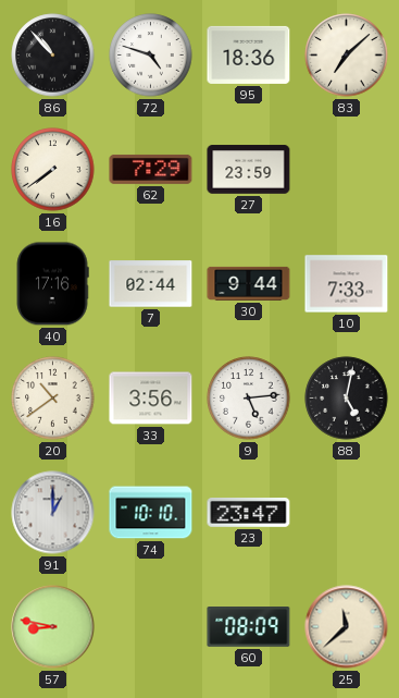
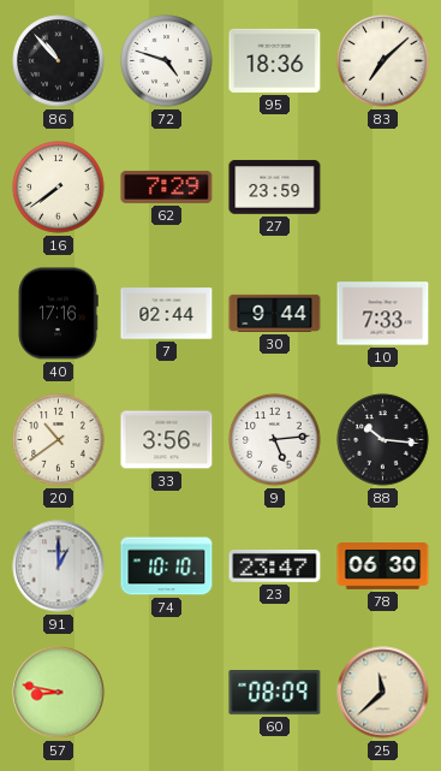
88: 5:02 -> 10:16
78: none -> 06:30
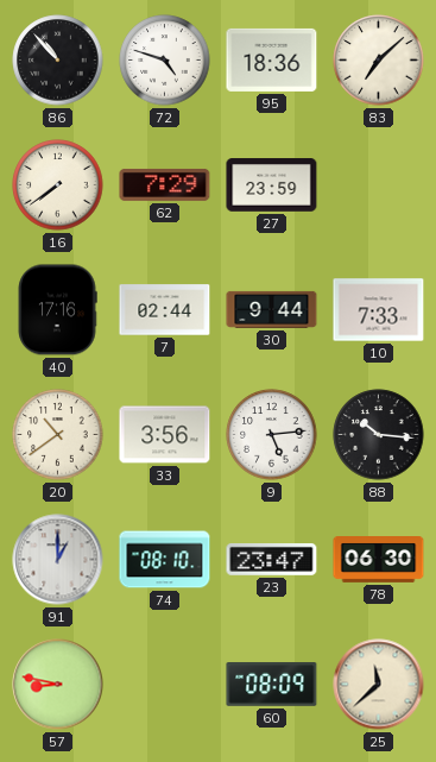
74: 10:10 -> 08:10
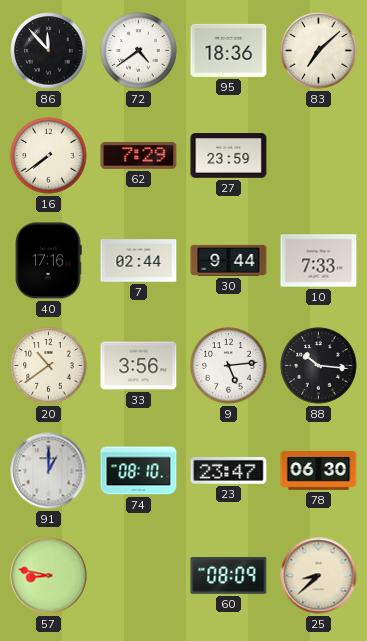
86: 10:53 -> 11:53
72: 4:48 -> 4:39
25: 11:38 -> 8:38
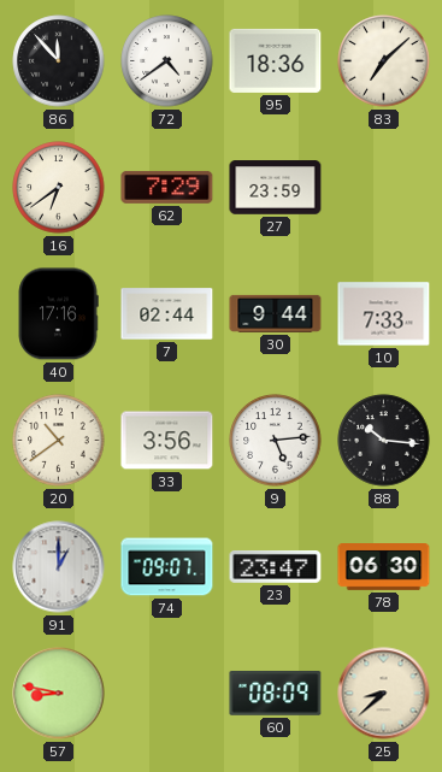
16: 7:39 -> 6:39
74: 08:10 -> 09:07
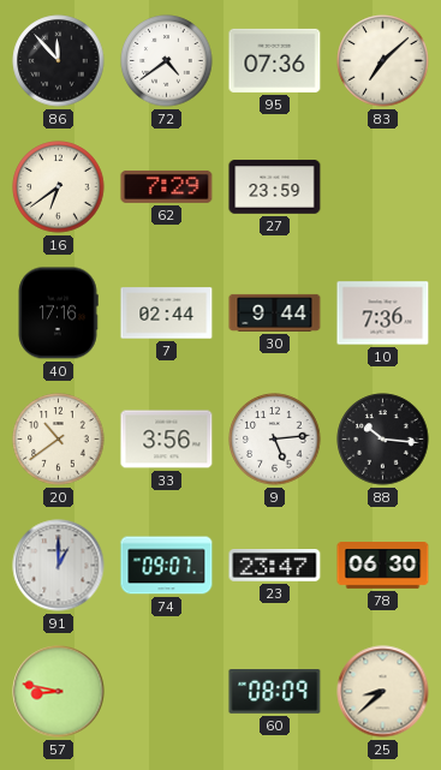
95: 18:36 -> 07:36
10: 7:33 -> 7:36
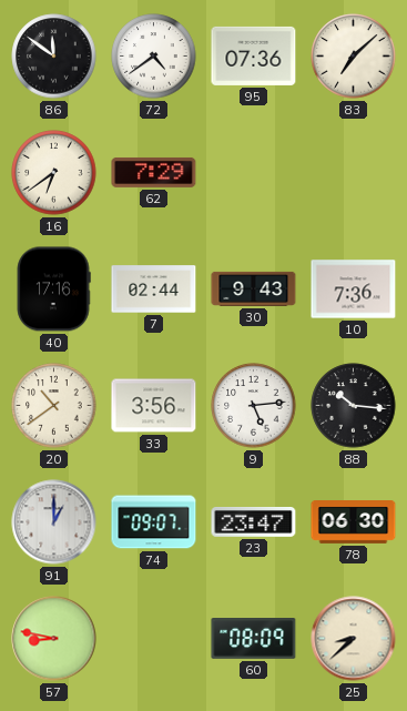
86: 11:53 -> 11:51
27: 23:59 -> none
30: 9:44 -> 9:43
